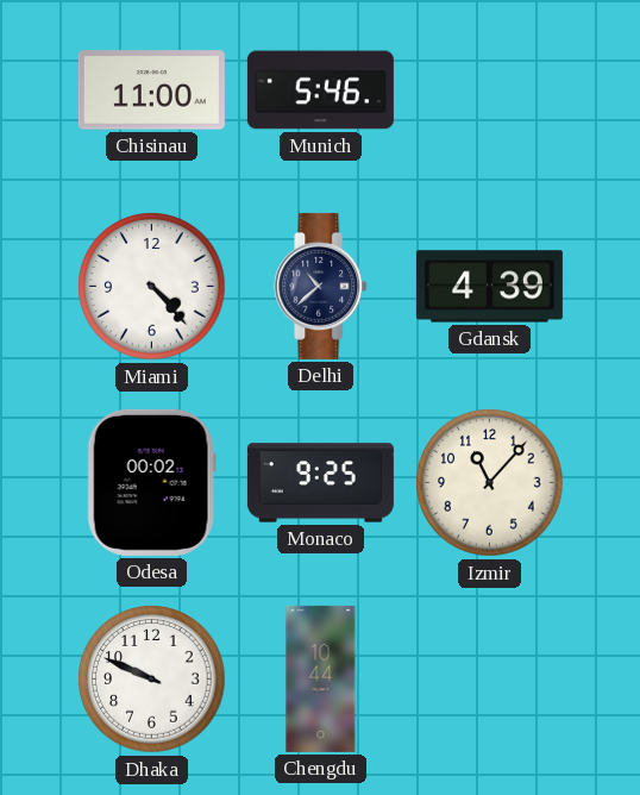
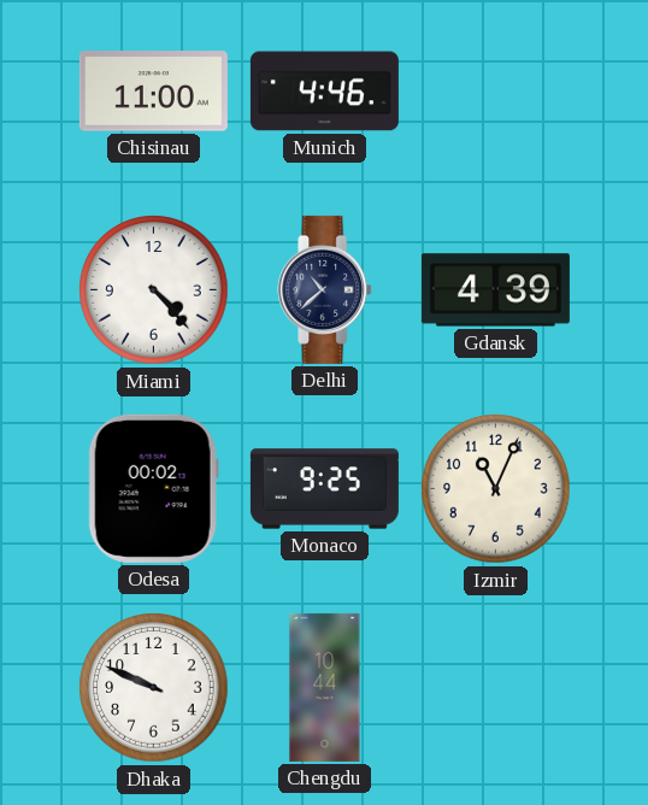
Munich: 5:46 -> 4:46
Izmir: 11:07 -> 11:04
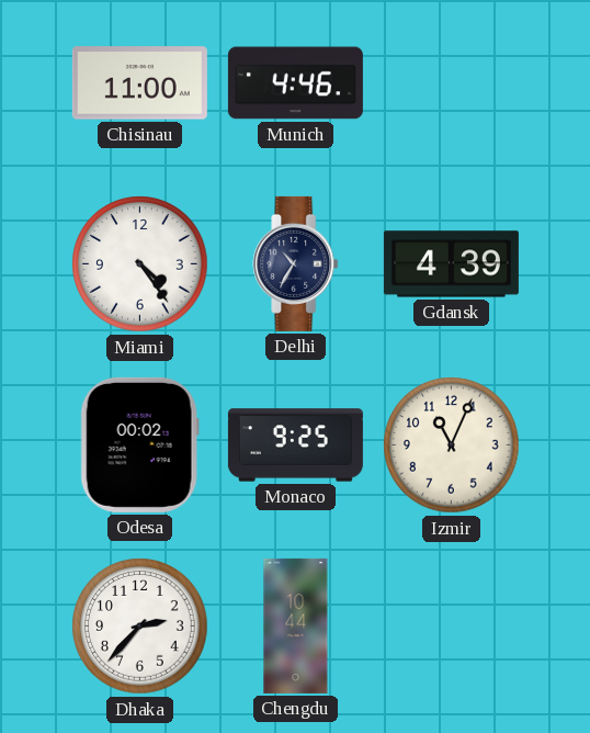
Miami: 4:23 -> 4:24
Delhi: 10:38 -> 10:35
Dhaka: 9:49 -> 2:37
